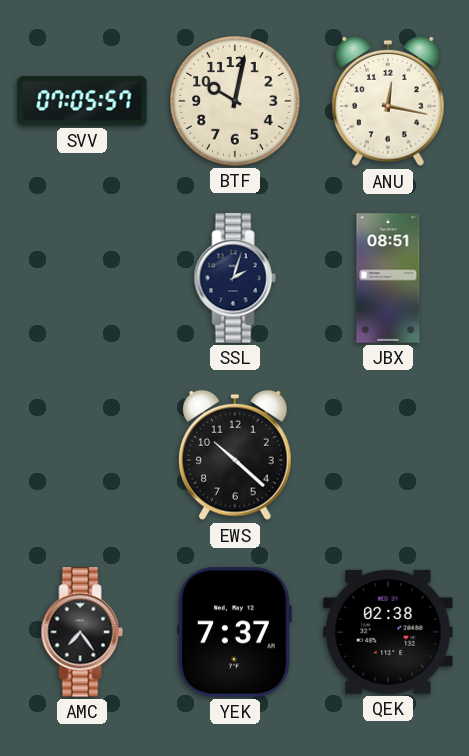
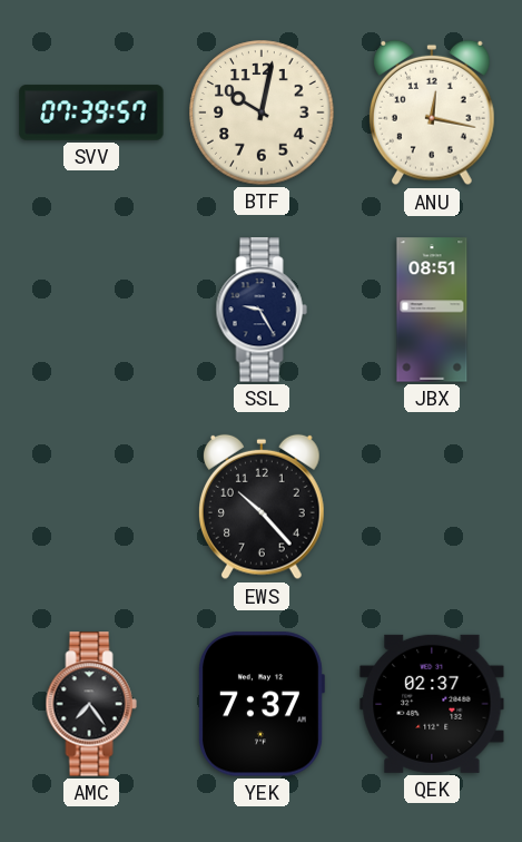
SVV: 07:05 -> 07:39
SSL: 2:03 -> 9:25
EWS: 10:22 -> 10:23
QEK: 02:38 -> 02:37
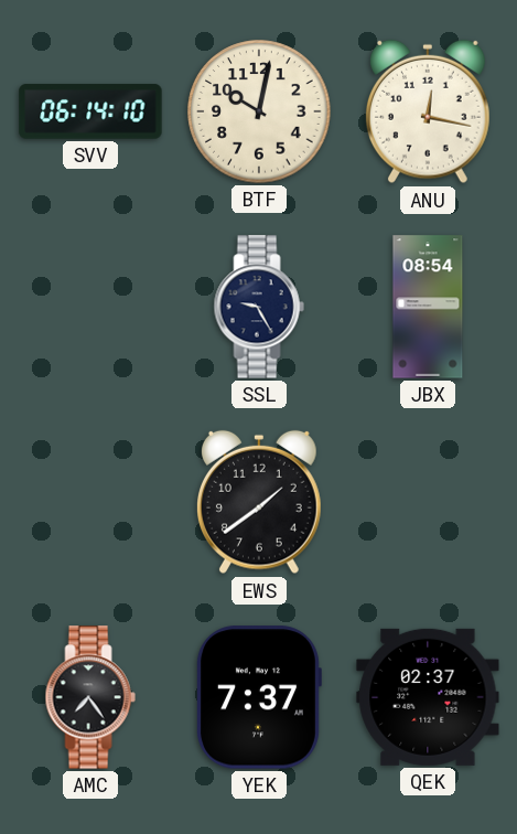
SVV: 07:39 -> 06:14
JBX: 08:51 -> 08:54
EWS: 10:23 -> 1:39
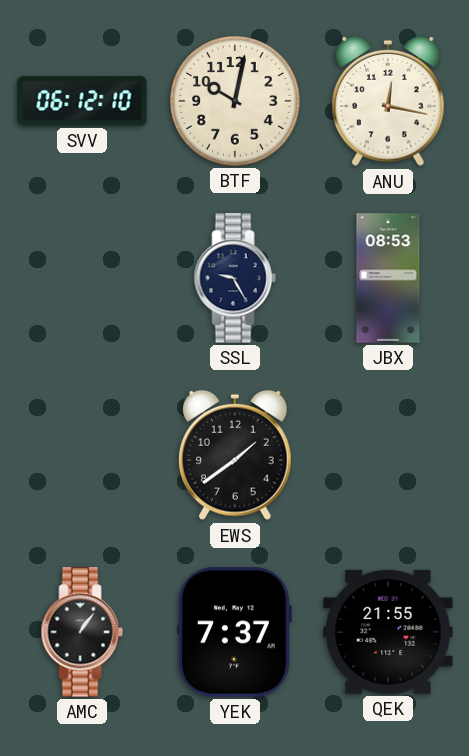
SVV: 06:14 -> 06:12
JBX: 08:54 -> 08:53
AMC: 7:24 -> 1:06
QEK: 02:37 -> 21:55
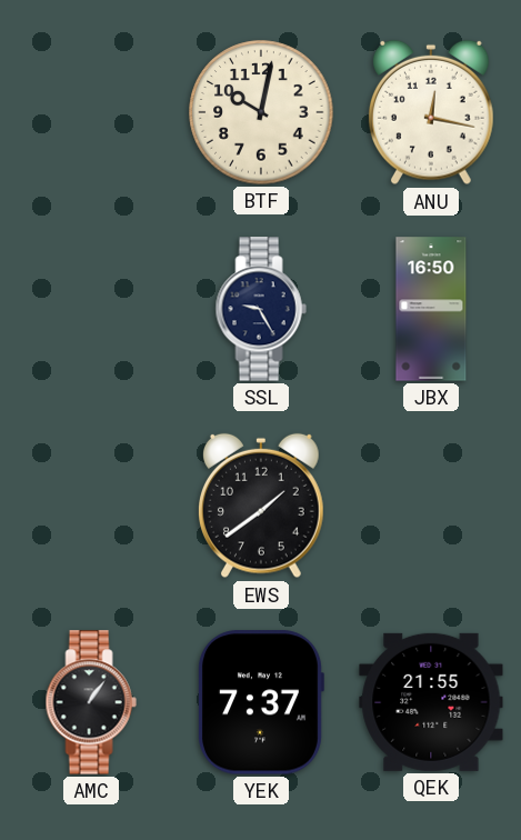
SVV: 06:12 -> none
JBX: 08:53 -> 16:50
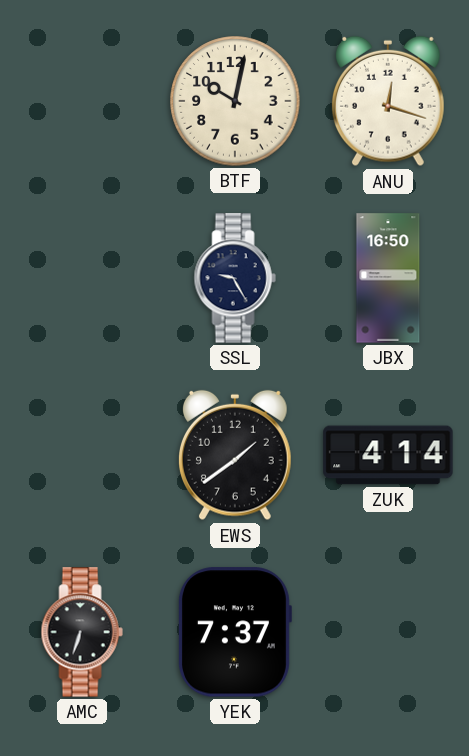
ANU: 12:17 -> 12:18
ZUK: none -> 4:14
AMC: 1:06 -> 6:33
QEK: 21:55 -> none
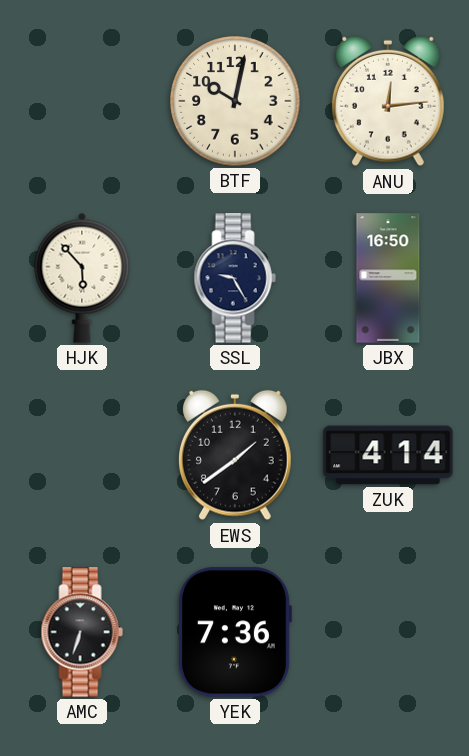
ANU: 12:18 -> 12:14
HJK: none -> 5:53
YEK: 7:37 -> 7:36
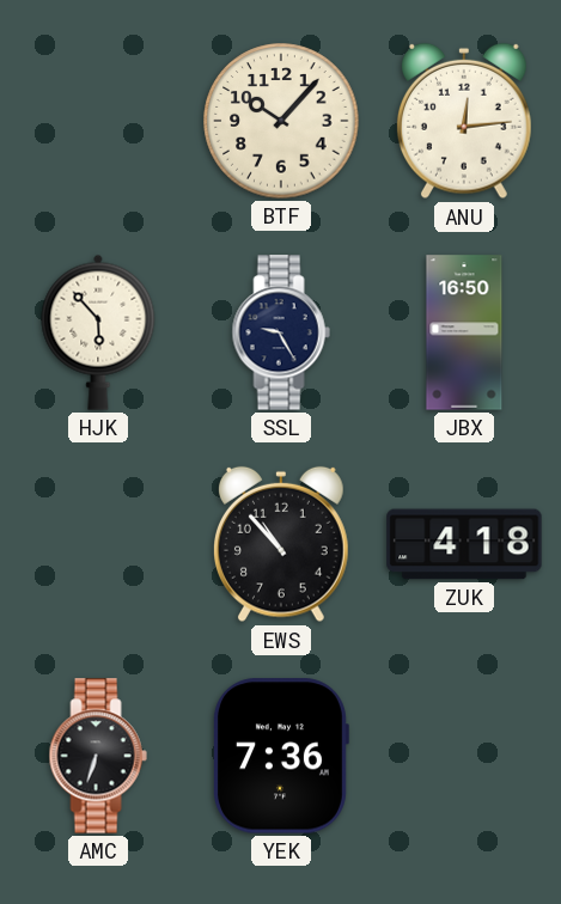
BTF: 10:02 -> 10:07
EWS: 1:39 -> 10:53
ZUK: 4:14 -> 4:18
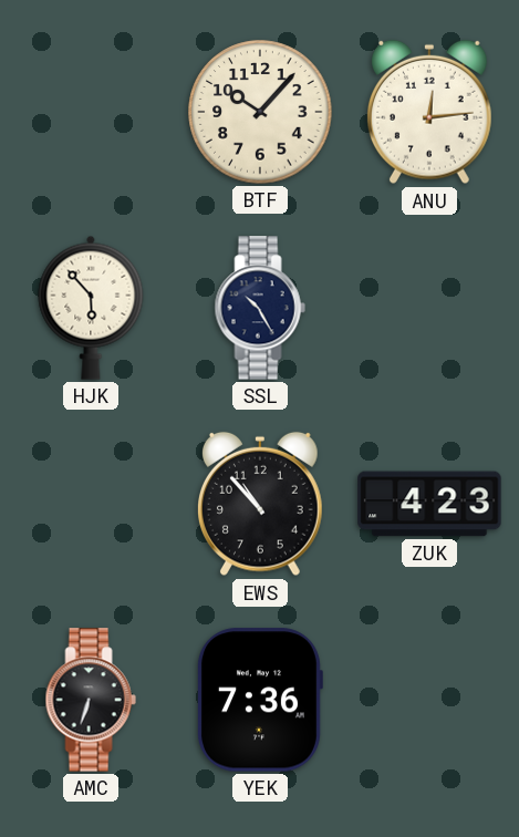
SSL: 9:25 -> 10:25
JBX: 16:50 -> none
ZUK: 4:18 -> 4:23
